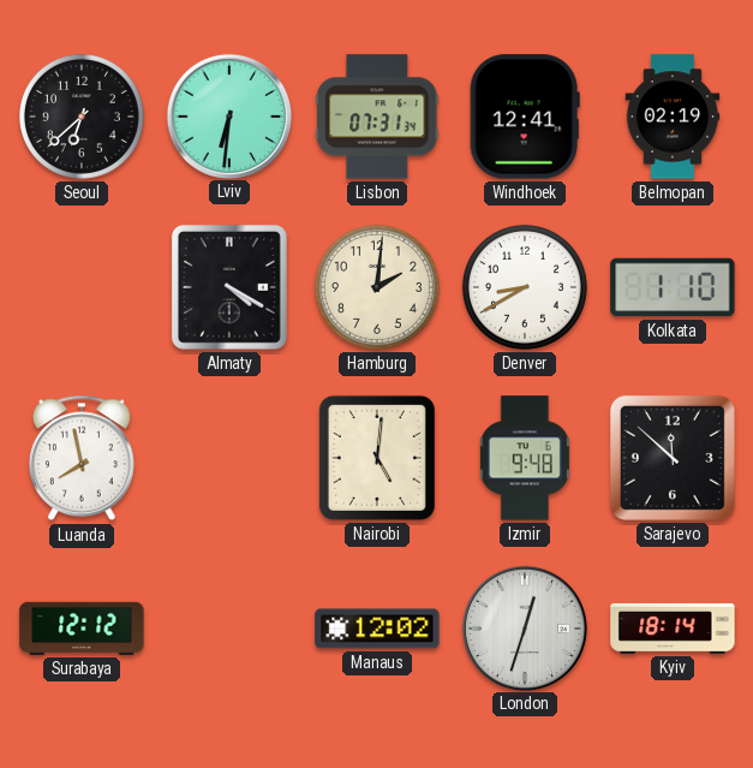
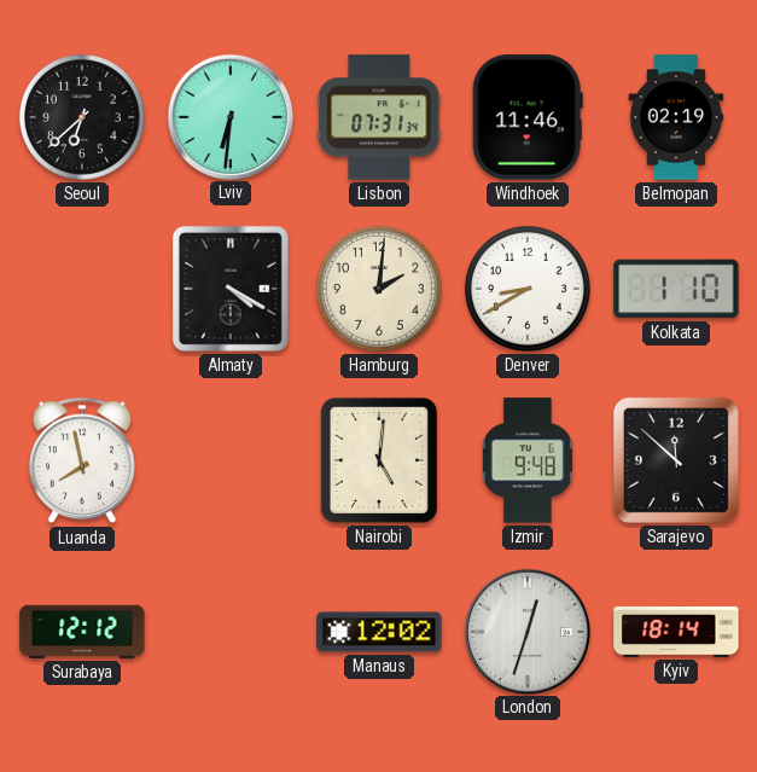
Windhoek: 12:41 -> 11:46
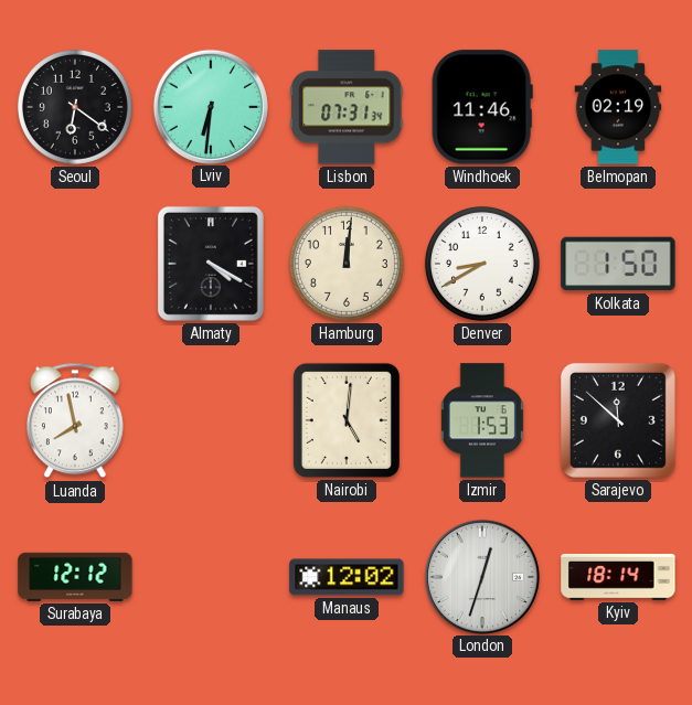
Seoul: 6:38 -> 6:21
Hamburg: 2:01 -> 12:01
Kolkata: 1:10 -> 1:50
Izmir: 9:48 -> 1:53
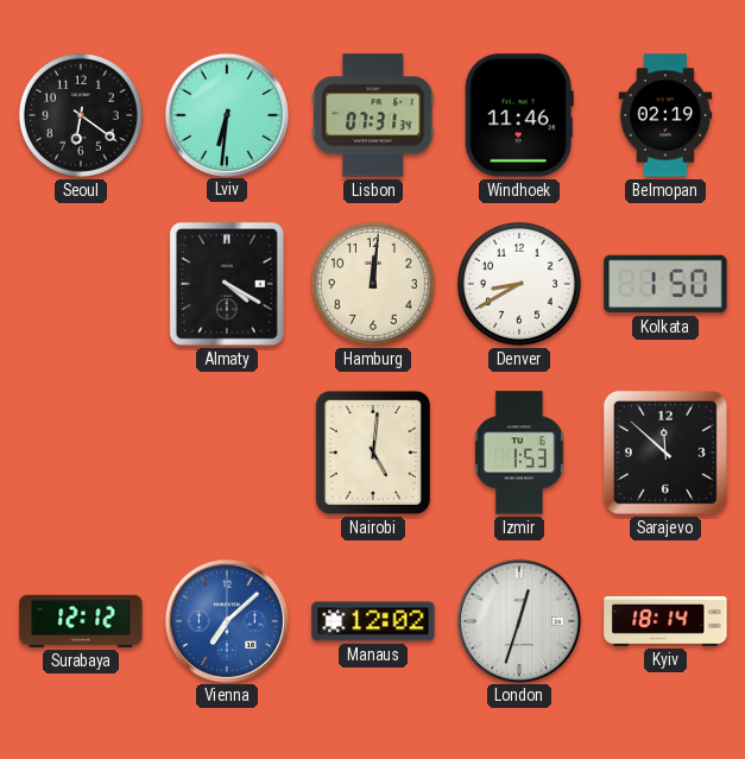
Luanda: 7:58 -> none
Vienna: none -> 7:08
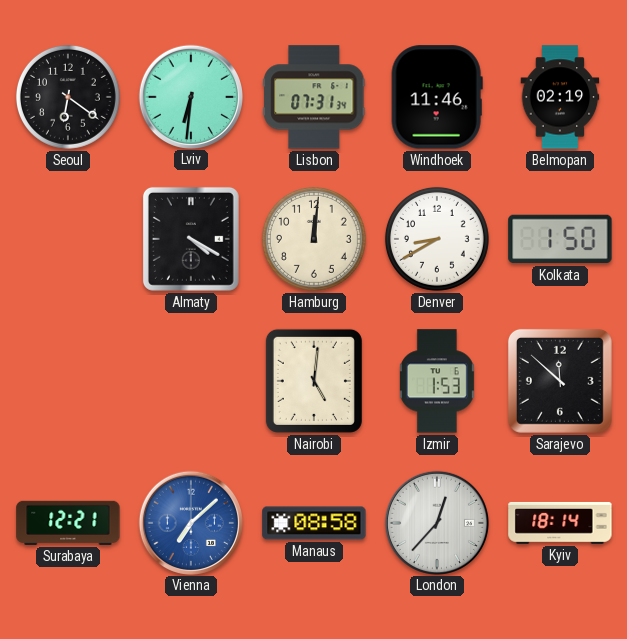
Surabaya: 12:12 -> 12:21
Manaus: 12:02 -> 08:58
London: 12:33 -> 12:37
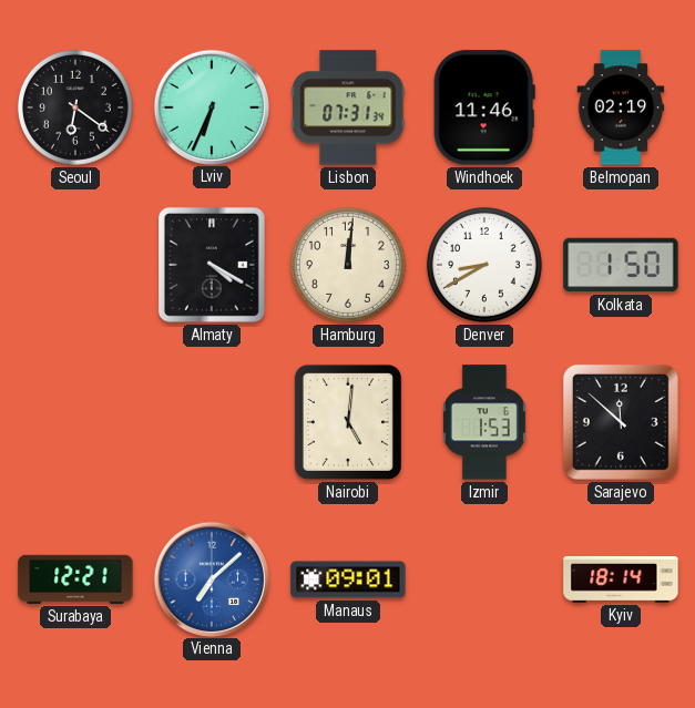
Lviv: 6:31 -> 6:34
Manaus: 08:58 -> 09:01
London: 12:37 -> none
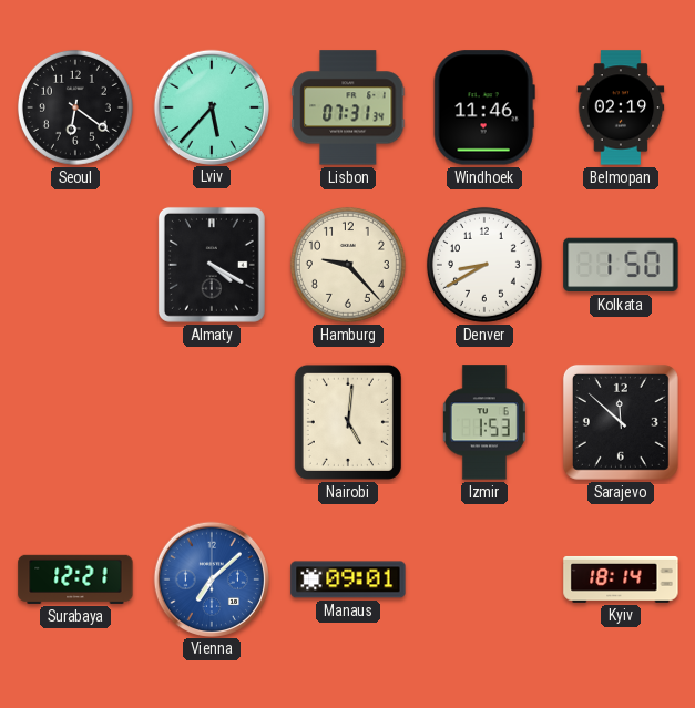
Lviv: 6:34 -> 5:37
Hamburg: 12:01 -> 9:23
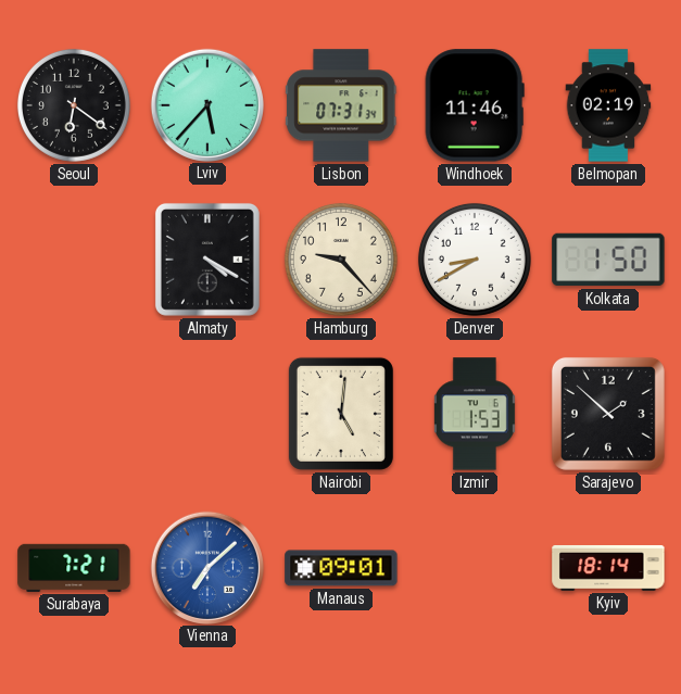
Sarajevo: 11:52 -> 1:52
Surabaya: 12:21 -> 7:21
